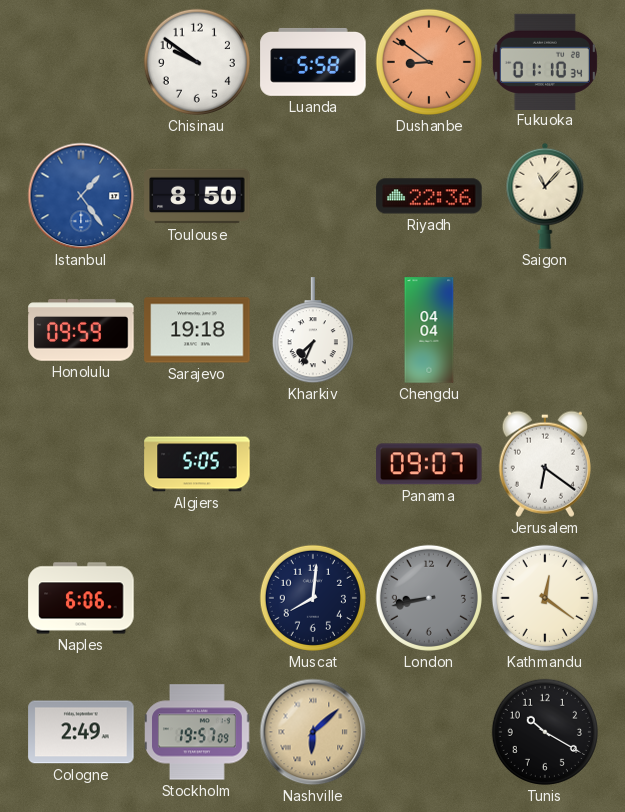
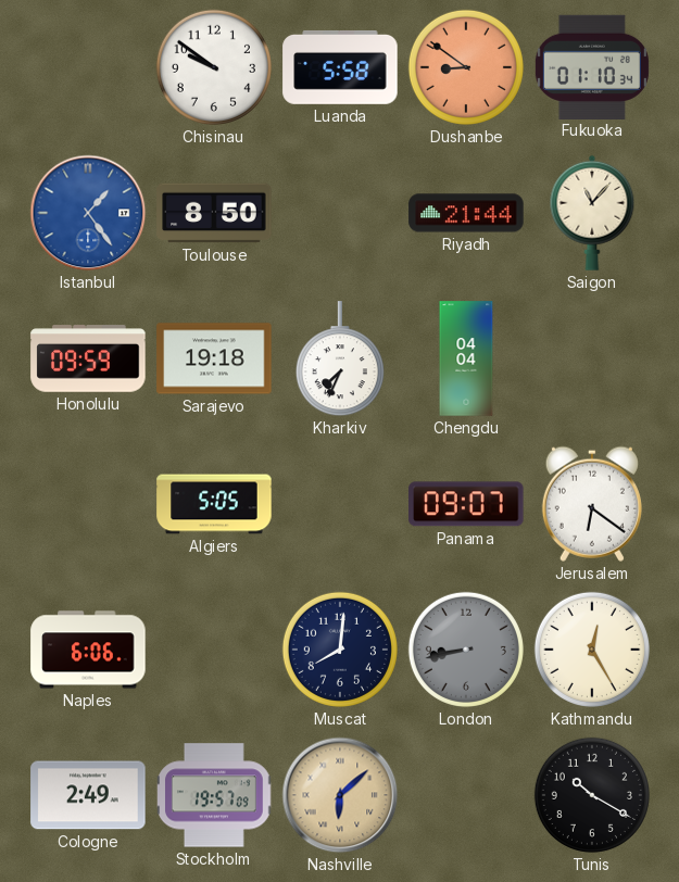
Riyadh: 22:36 -> 21:44
Kathmandu: 12:21 -> 12:25
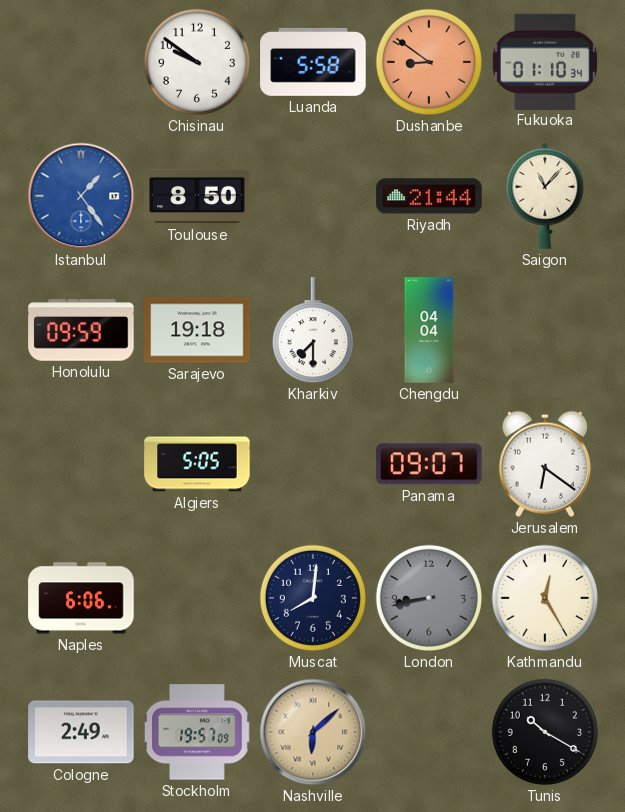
Kharkiv: 7:34 -> 7:30
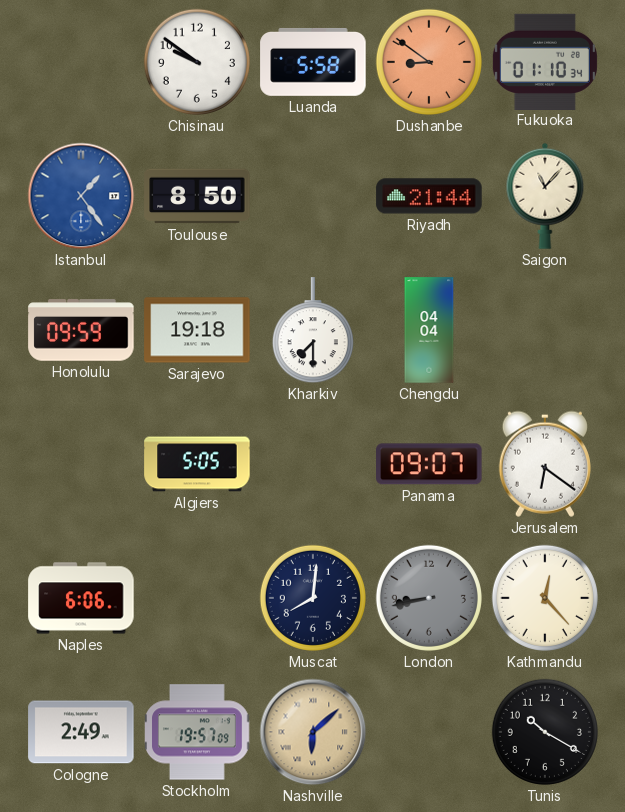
Kathmandu: 12:25 -> 12:23
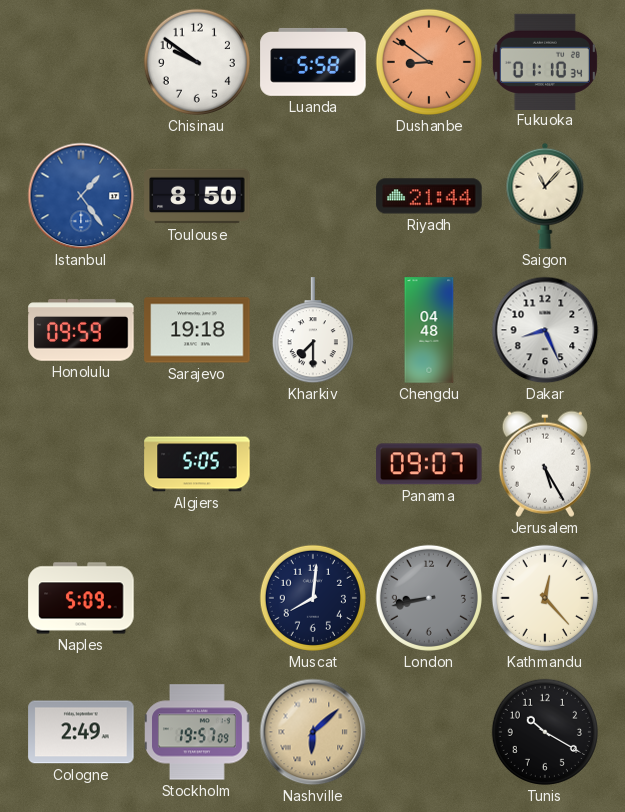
Chengdu: 04:04 -> 04:48
Dakar: none -> 8:26
Jerusalem: 6:21 -> 5:25
Naples: 6:06 -> 5:09
